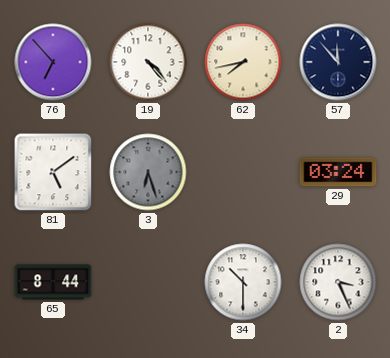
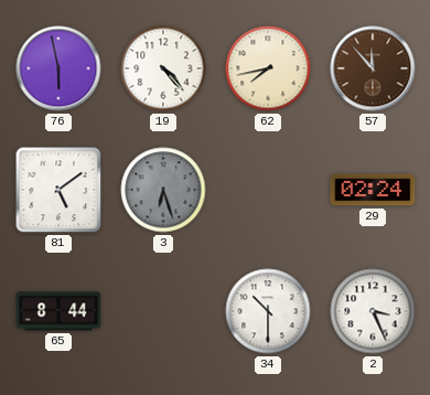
76: 6:53 -> 5:58
57 dial: navy -> brown
29: 03:24 -> 02:24
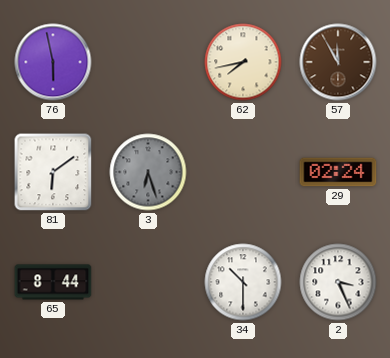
19: 4:23 -> none
57: 11:53 -> 11:55
81: 5:09 -> 6:09
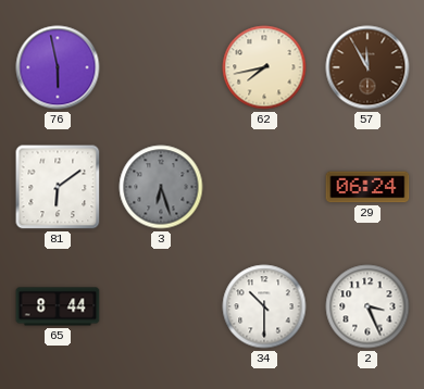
29: 02:24 -> 06:24
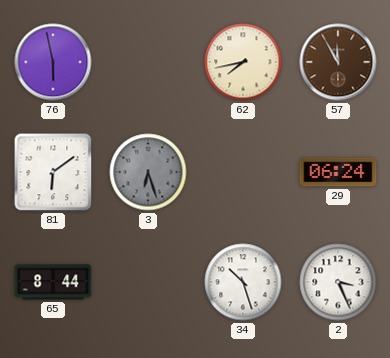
34: 10:30 -> 10:27
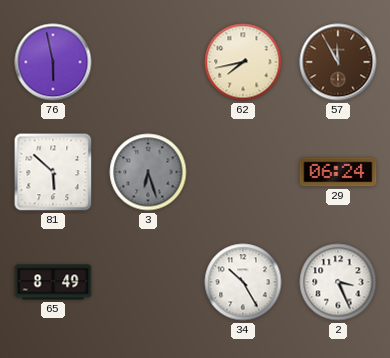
81: 6:09 -> 5:52
65: 8:44 -> 8:49
34: 10:27 -> 10:25
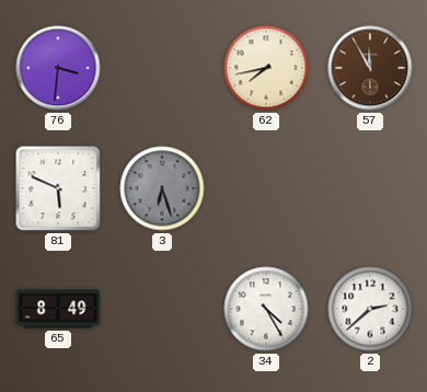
76: 5:58 -> 3:31
81: 5:52 -> 5:49
29: 06:24 -> none
34: 10:25 -> 4:25
2: 3:26 -> 2:38
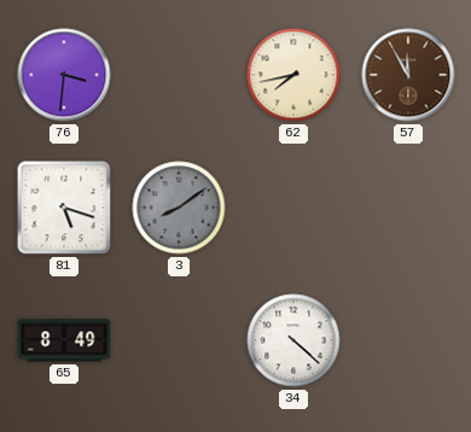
81: 5:49 -> 5:18
3: 6:27 -> 8:09
34: 4:25 -> 4:22
2: 2:38 -> none
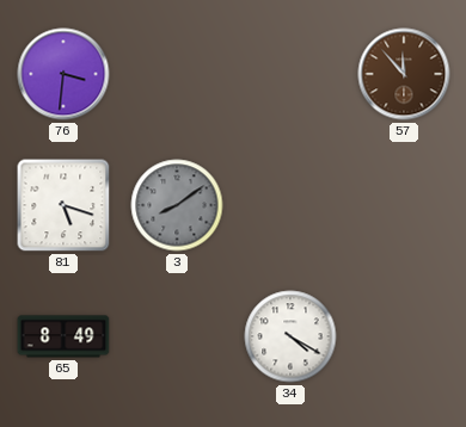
62: 7:43 -> none
57: 11:55 -> 11:53
34: 4:22 -> 4:20
